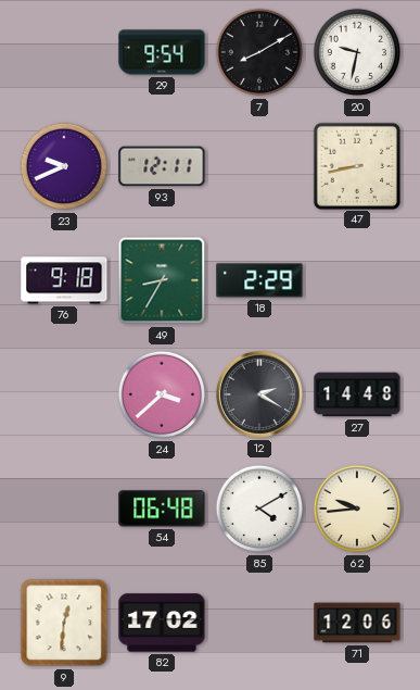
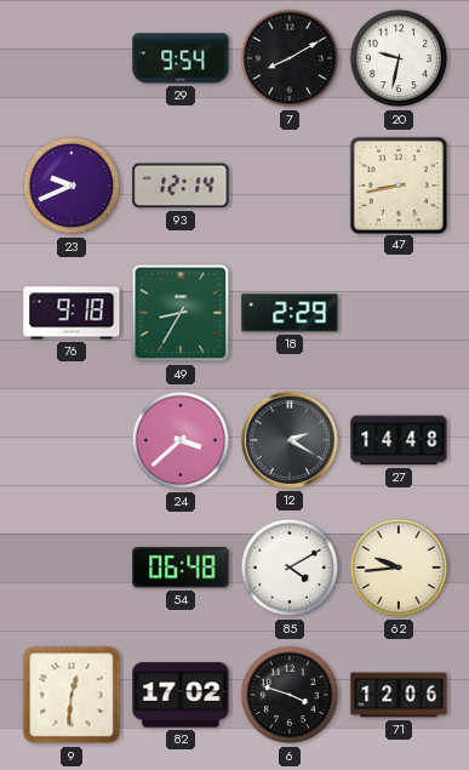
93: 12:11 -> 12:14
6: none -> 3:48
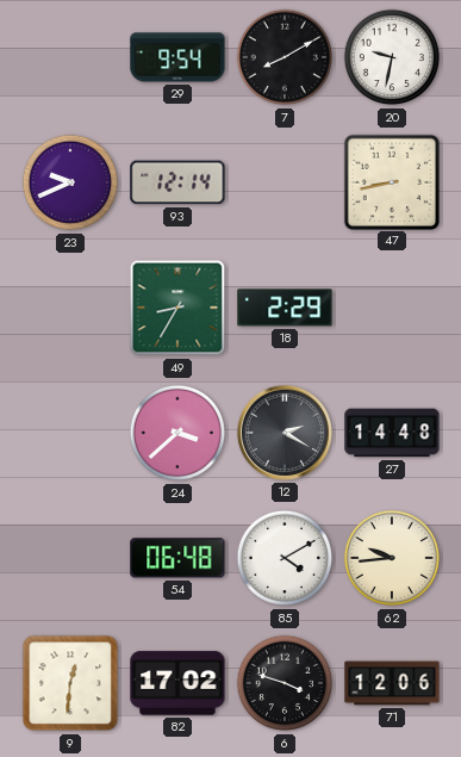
76: 9:18 -> none
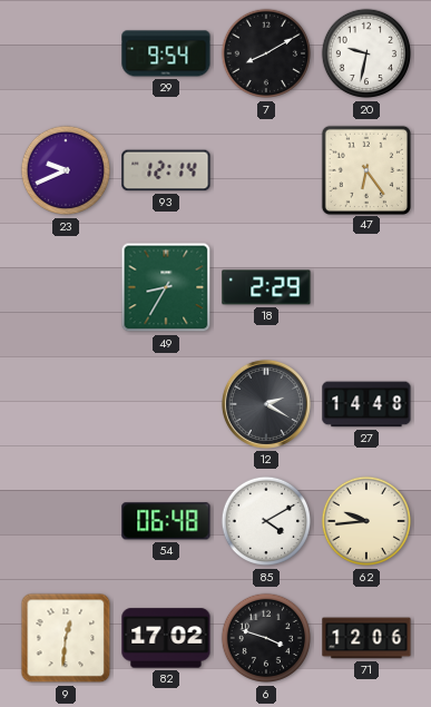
47: 8:43 -> 6:24
24: 3:38 -> none
